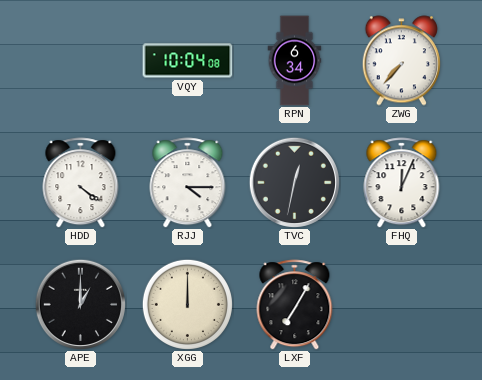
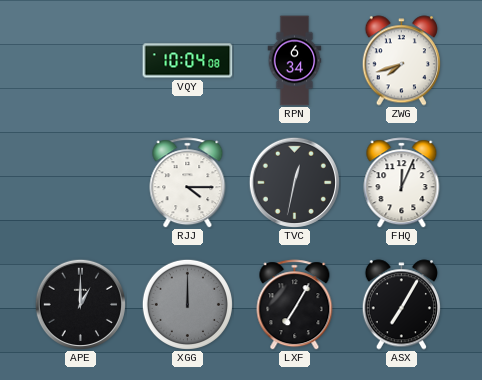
ZWG: 7:37 -> 7:42
HDD: 4:21 -> none
XGG dial: cream -> grey
ASX: none -> 7:05
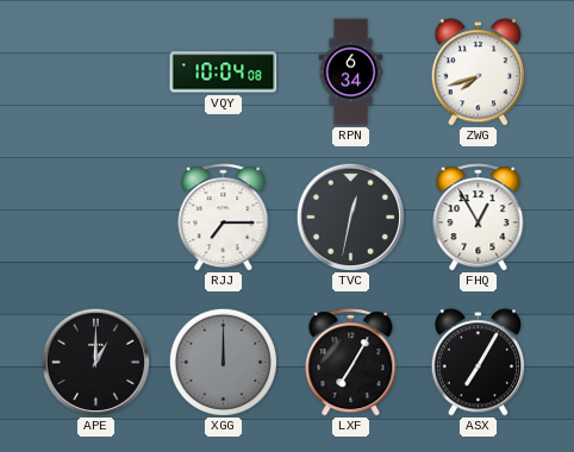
RJJ: 4:15 -> 7:15
FHQ: 12:04 -> 12:55
